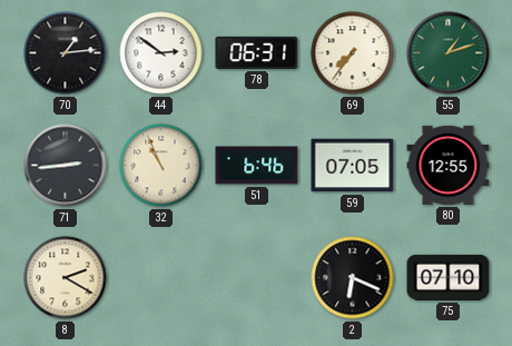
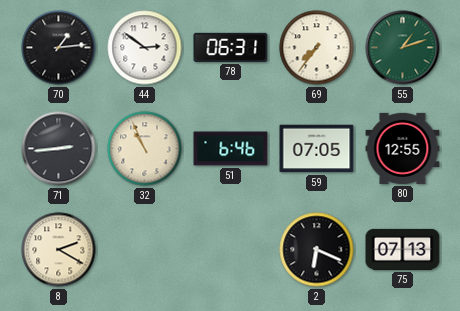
75: 07:10 -> 07:13
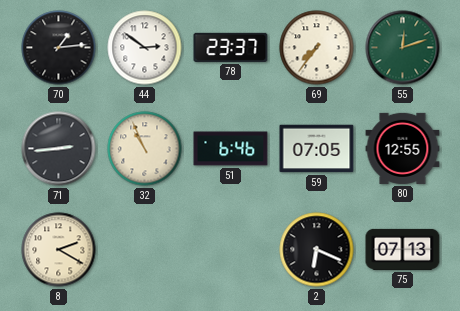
78: 06:31 -> 23:37
55: 1:12 -> 12:12
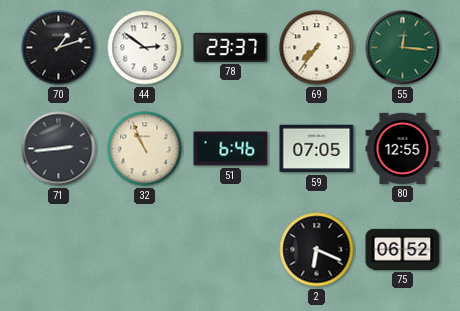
70: 1:14 -> 1:12
55: 12:12 -> 12:16
8: 2:20 -> none
75: 07:13 -> 06:52
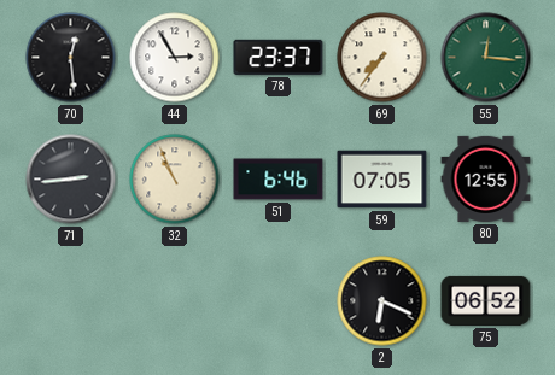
70: 1:12 -> 12:29
44: 2:51 -> 2:55
